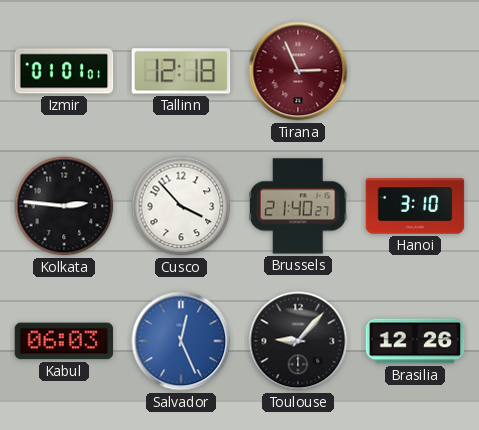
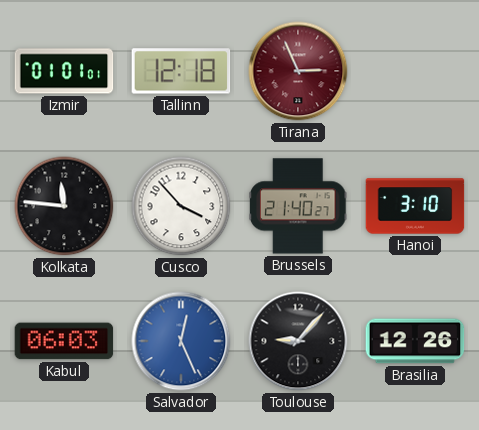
Kolkata: 2:46 -> 11:46
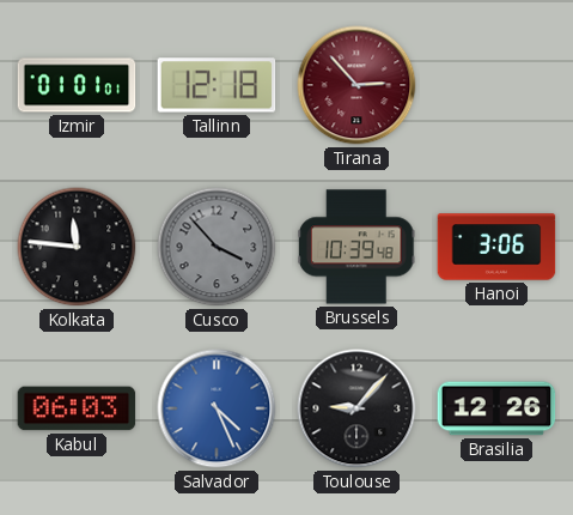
Tirana: 2:56 -> 2:53
Cusco dial: white -> grey
Brussels: 21:40 -> 10:39
Hanoi: 3:10 -> 3:06
Salvador: 12:26 -> 4:26
